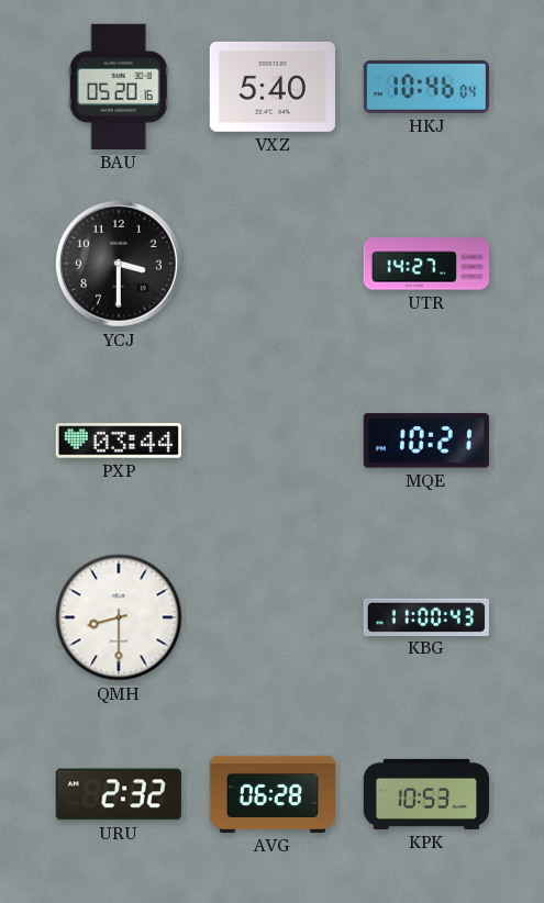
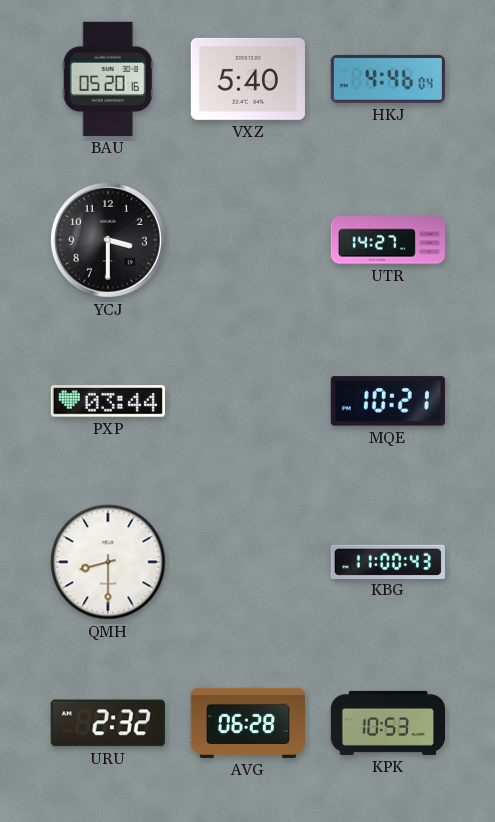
HKJ: 10:46 -> 4:46
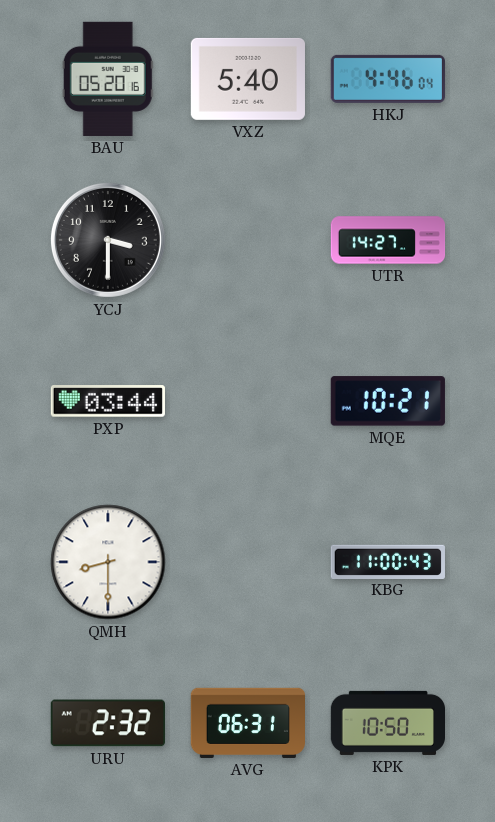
AVG: 06:28 -> 06:31
KPK: 10:53 -> 10:50
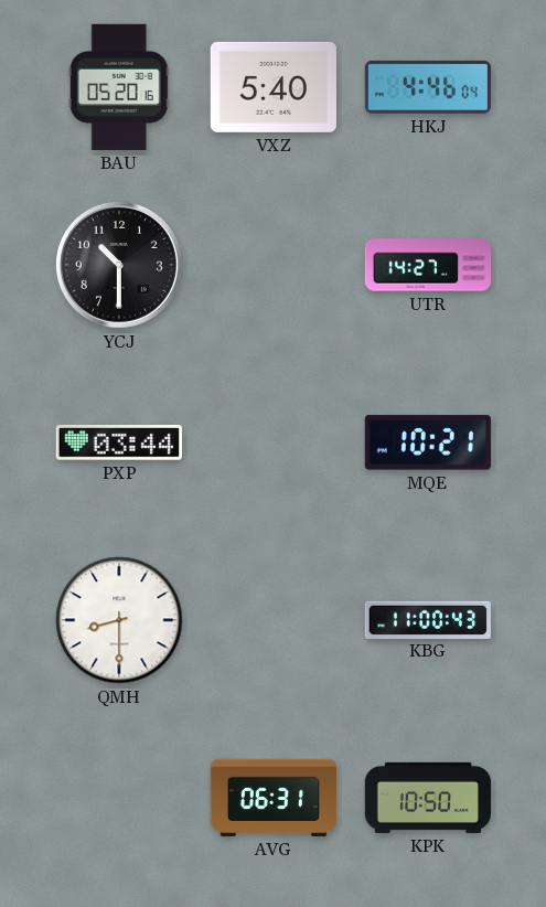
YCJ: 3:30 -> 10:30
URU: 2:32 -> none
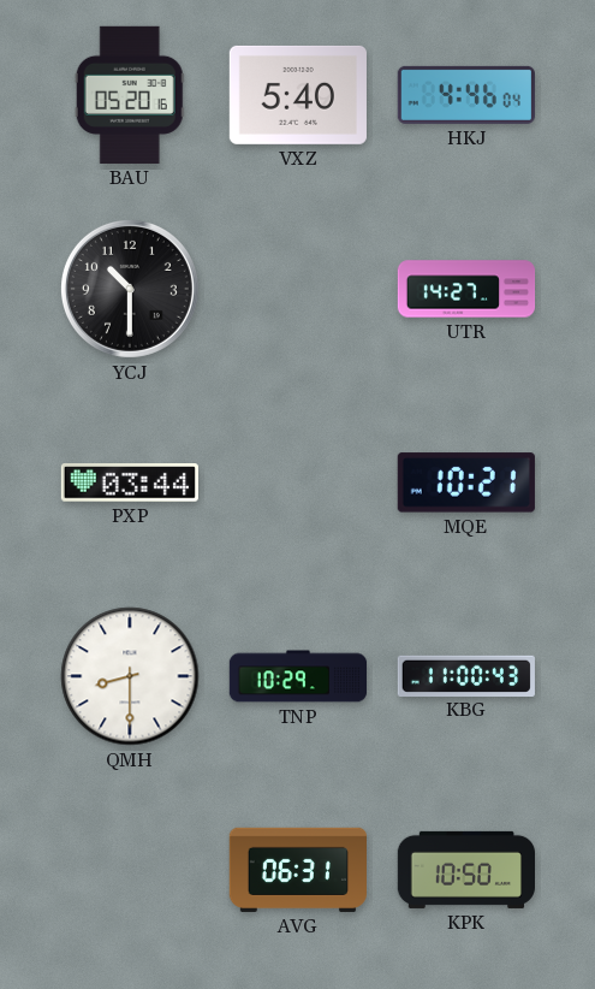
TNP: none -> 10:29
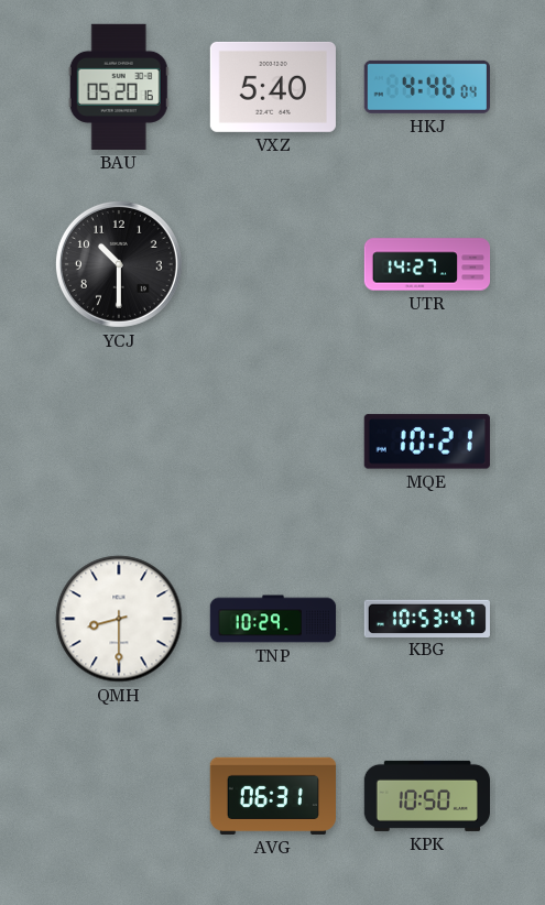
PXP: 03:44 -> none
KBG: 11:00 -> 10:53
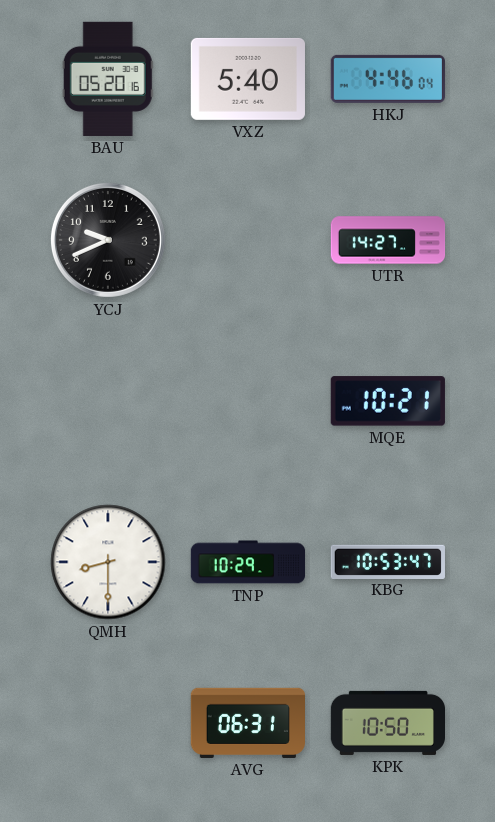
YCJ: 10:30 -> 9:41
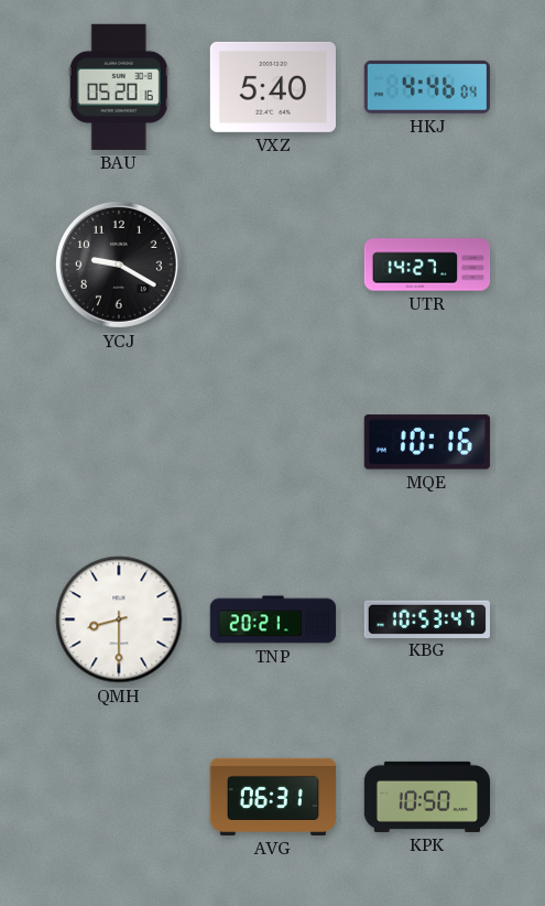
YCJ: 9:41 -> 9:20
MQE: 10:21 -> 10:16
TNP: 10:29 -> 20:21
